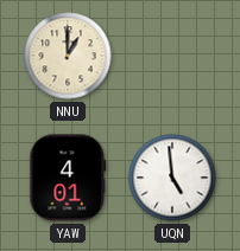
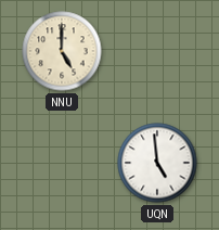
NNU: 1:00 -> 5:00
YAW: 4:01 -> none
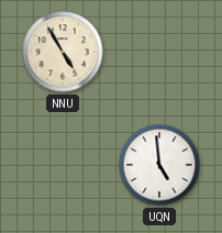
NNU: 5:00 -> 4:55
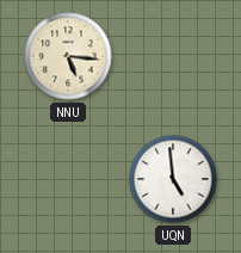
NNU: 4:55 -> 5:16
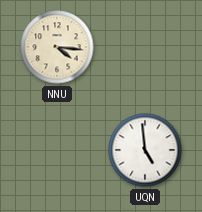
NNU: 5:16 -> 4:16
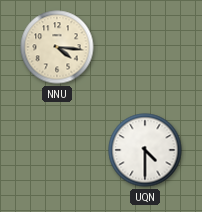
UQN: 4:59 -> 4:30
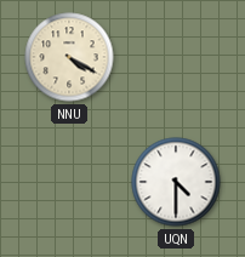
NNU: 4:16 -> 4:20
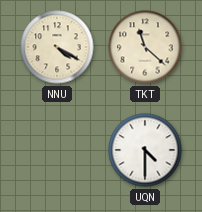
TKT: none -> 11:22
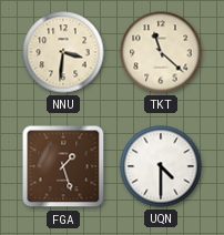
NNU: 4:20 -> 3:31
FGA: none -> 1:27
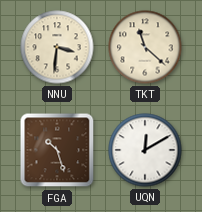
FGA: 1:27 -> 10:27
UQN: 4:30 -> 12:10
